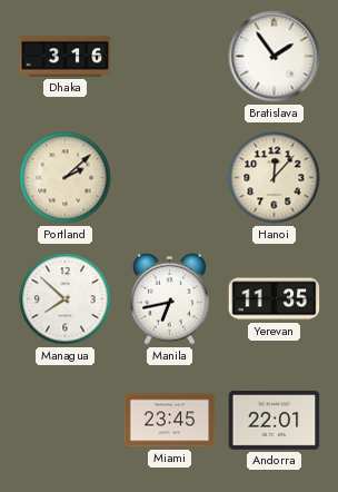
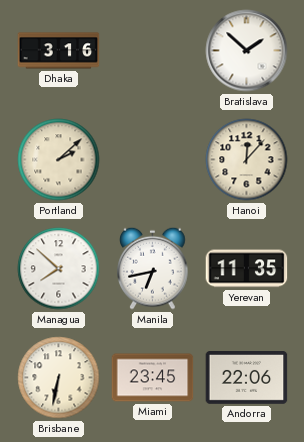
Bratislava: 1:54 -> 1:52
Brisbane: none -> 6:32
Andorra: 22:01 -> 22:06
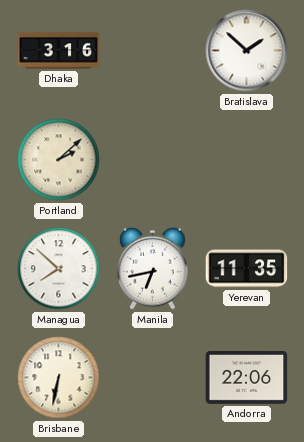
Hanoi: 12:07 -> none
Miami: 23:45 -> none
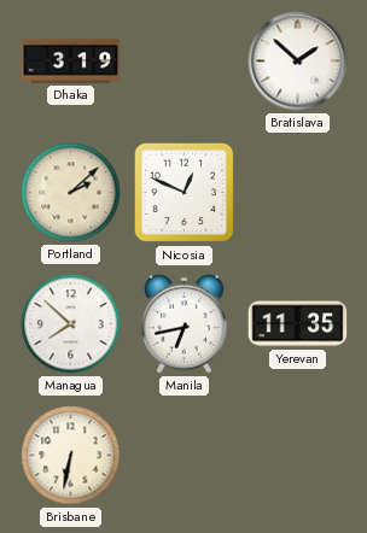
Dhaka: 3:16 -> 3:19
Nicosia: none -> 12:49
Andorra: 22:06 -> none
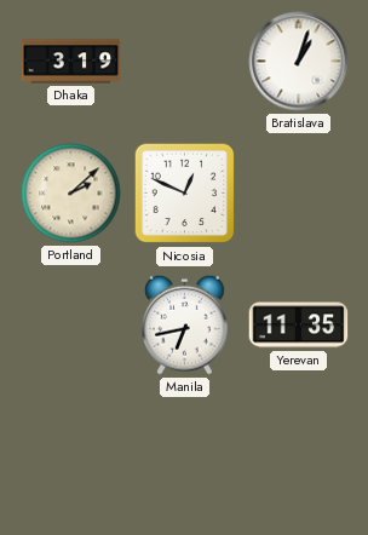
Bratislava: 1:52 -> 1:03
Managua: 7:52 -> none
Brisbane: 6:32 -> none
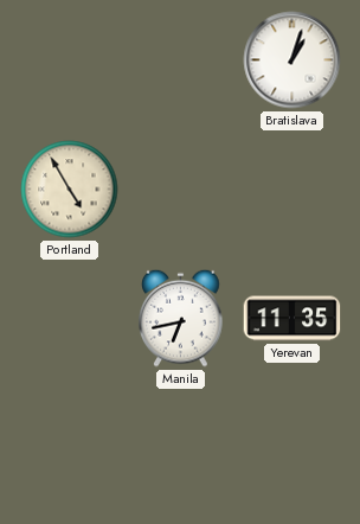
Dhaka: 3:19 -> none
Portland: 2:08 -> 4:55
Nicosia: 12:49 -> none
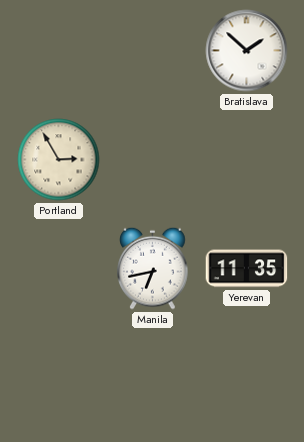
Bratislava: 1:03 -> 1:52
Portland: 4:55 -> 2:55
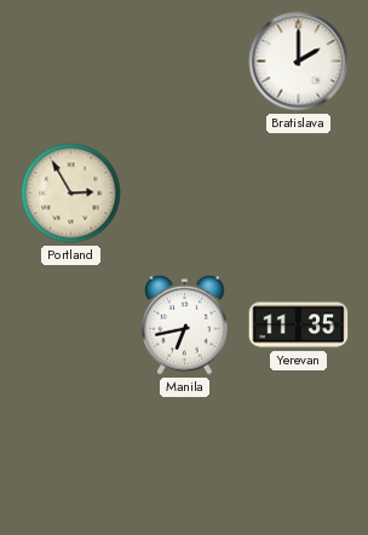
Bratislava: 1:52 -> 2:00
